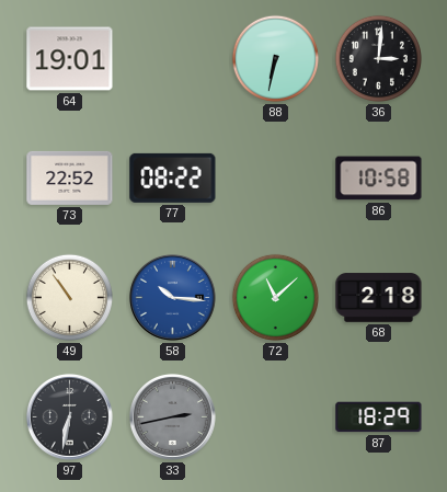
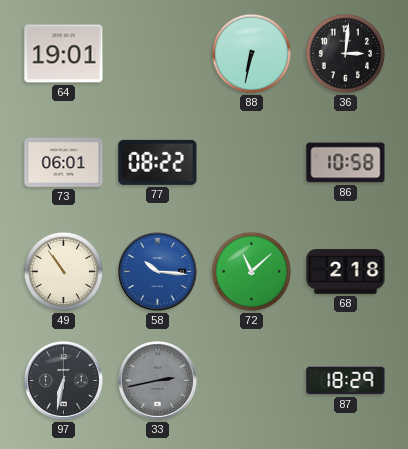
73: 22:52 -> 06:01
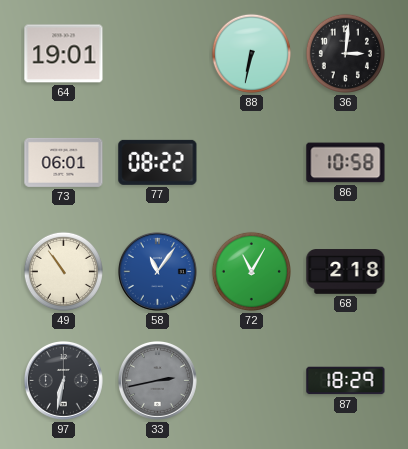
58: 10:16 -> 11:06
72: 11:08 -> 11:05
